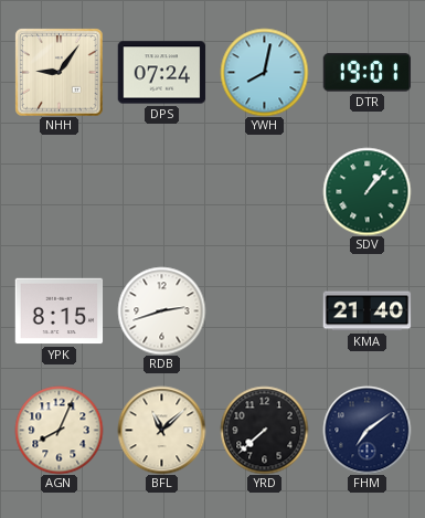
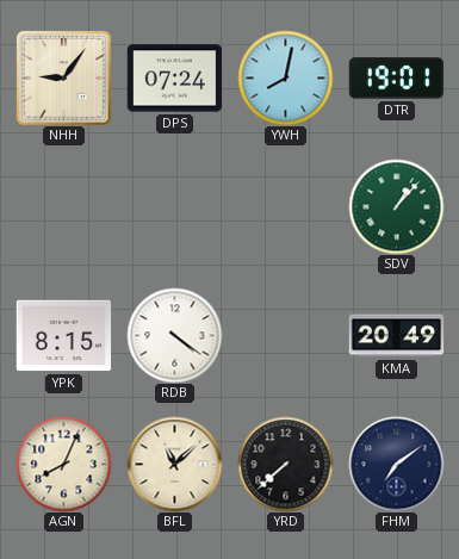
RDB: 2:42 -> 4:21
KMA: 21:40 -> 20:49
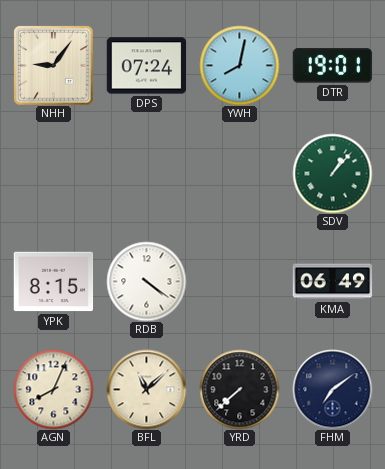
KMA: 20:49 -> 06:49
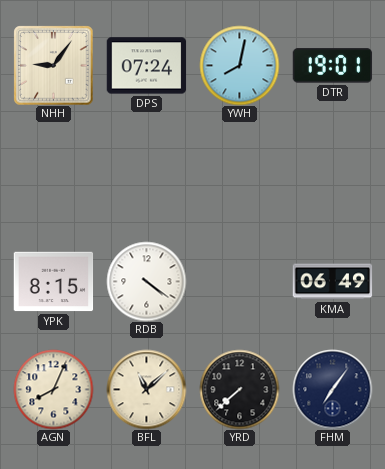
SDV: 1:07 -> none
FHM: 7:09 -> 7:06
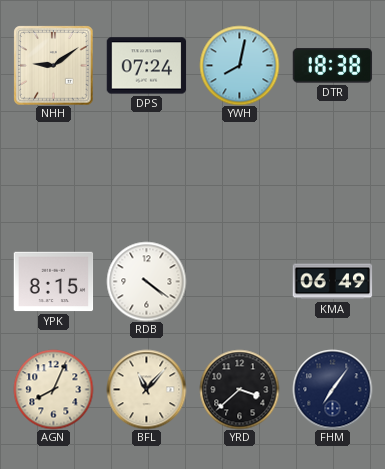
NHH: 9:06 -> 9:09
DTR: 19:01 -> 18:38
BFL: 11:08 -> 11:07
YRD: 7:38 -> 3:38
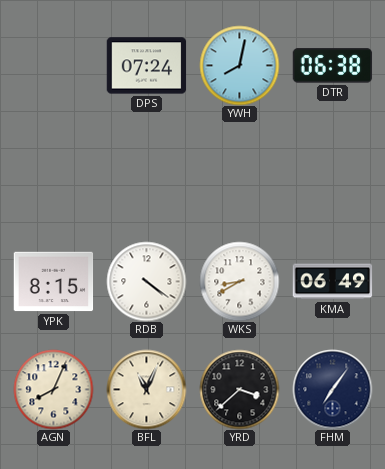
NHH: 9:09 -> none
DTR: 18:38 -> 06:38
WKS: none -> 8:40
BFL: 11:07 -> 11:04
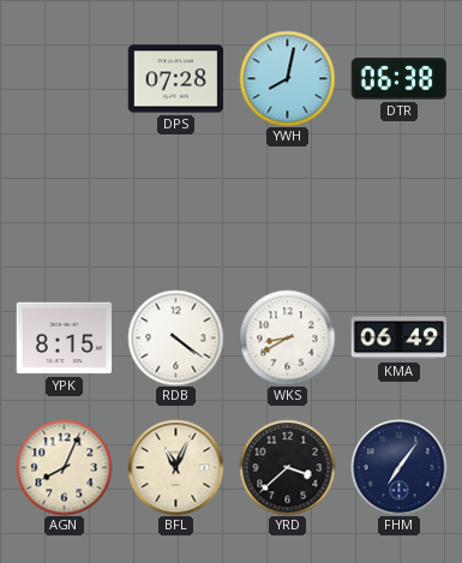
DPS: 07:24 -> 07:28
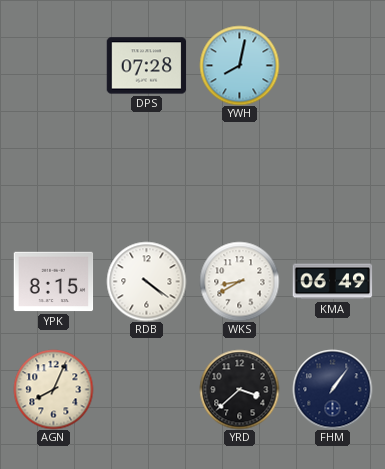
DTR: 06:38 -> none
BFL: 11:04 -> none
FHM: 7:06 -> 1:06
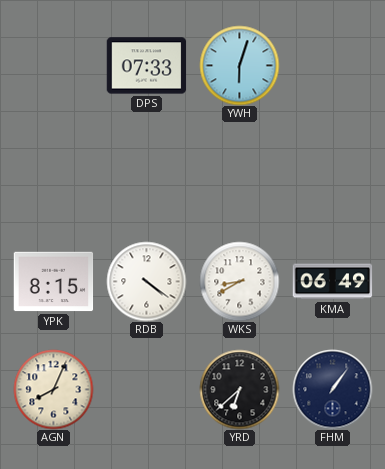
DPS: 07:28 -> 07:33
YWH: 8:02 -> 6:03
YRD: 3:38 -> 6:38
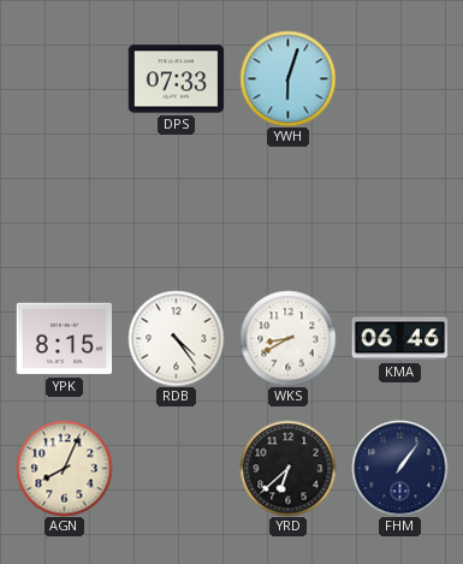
RDB: 4:21 -> 4:24
KMA: 06:49 -> 06:46
